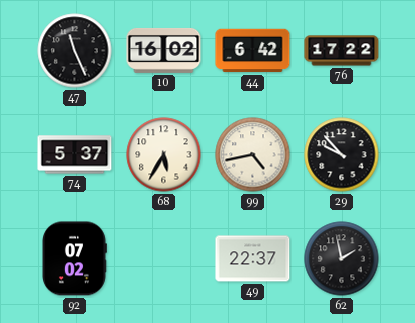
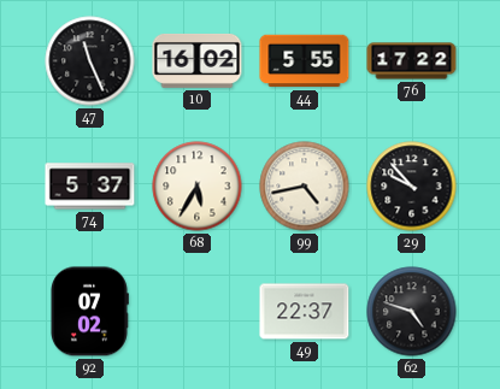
44: 6:42 -> 5:55
62: 1:58 -> 4:48
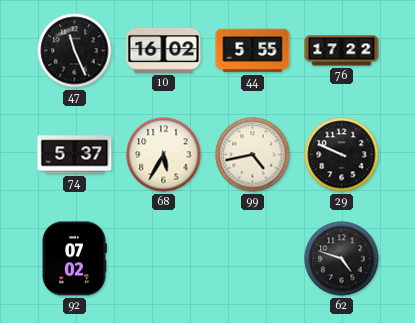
29: 9:53 -> 9:49
49: 22:37 -> none
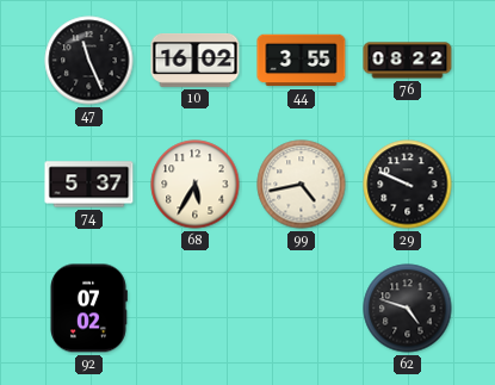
44: 5:55 -> 3:55
76: 17:22 -> 08:22
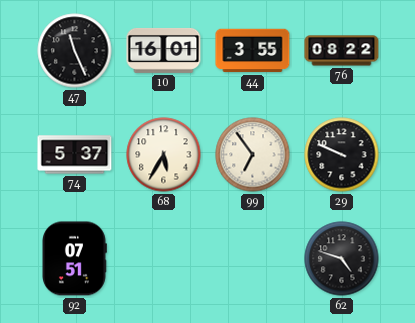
10: 16:02 -> 16:01
99: 4:43 -> 6:54
92: 07:02 -> 07:51
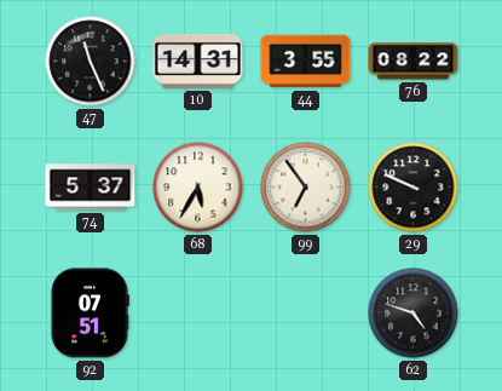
10: 16:01 -> 14:31
